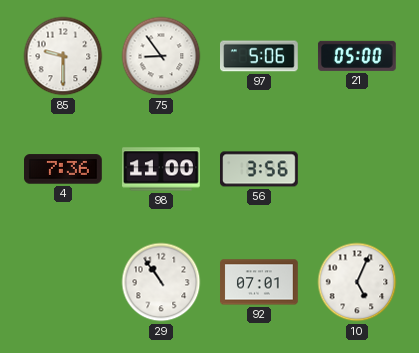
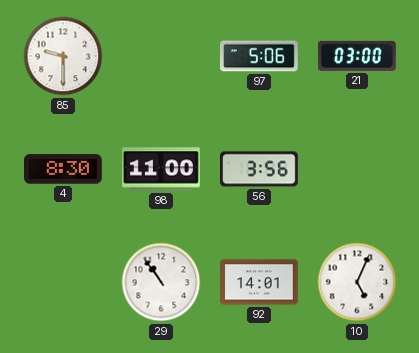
75: 8:54 -> none
21: 05:00 -> 03:00
4: 7:36 -> 8:30
92: 07:01 -> 14:01
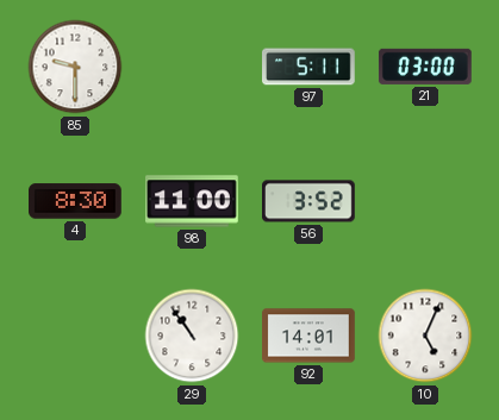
97: 5:06 -> 5:11
56: 3:56 -> 3:52
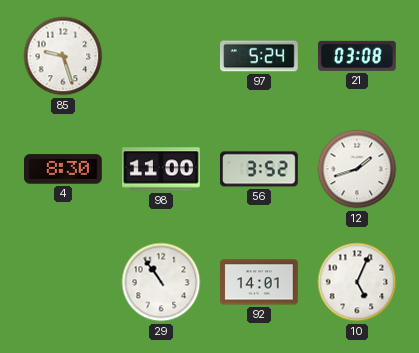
85: 9:30 -> 9:27
97: 5:11 -> 5:24
21: 03:00 -> 03:08
12: none -> 1:42
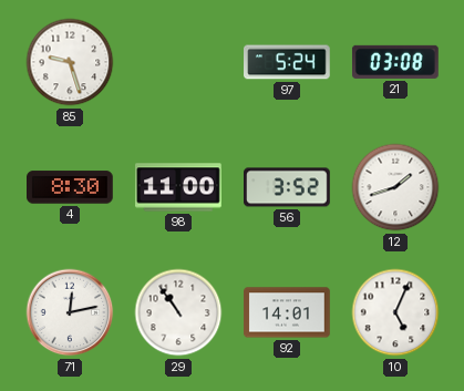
71: none -> 12:13
